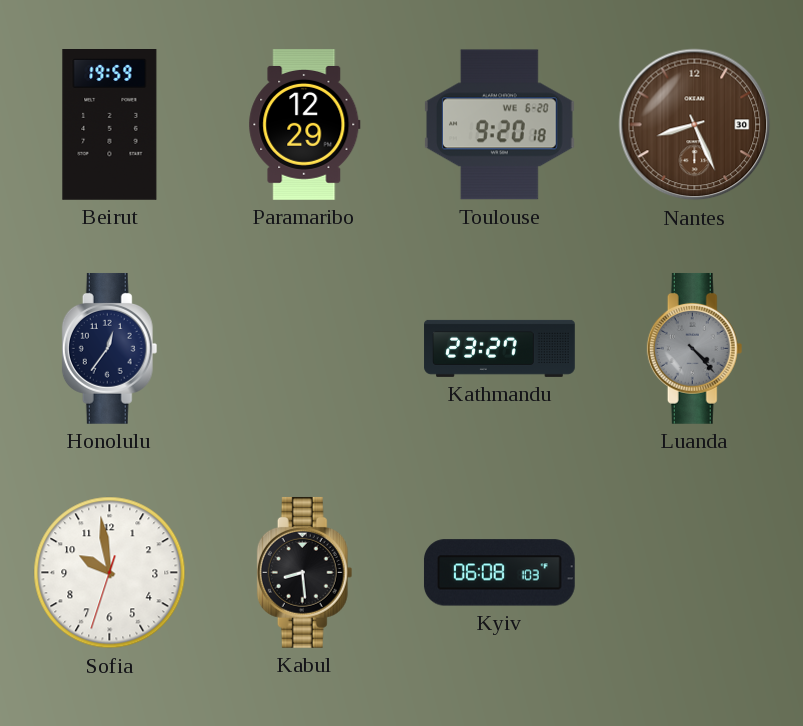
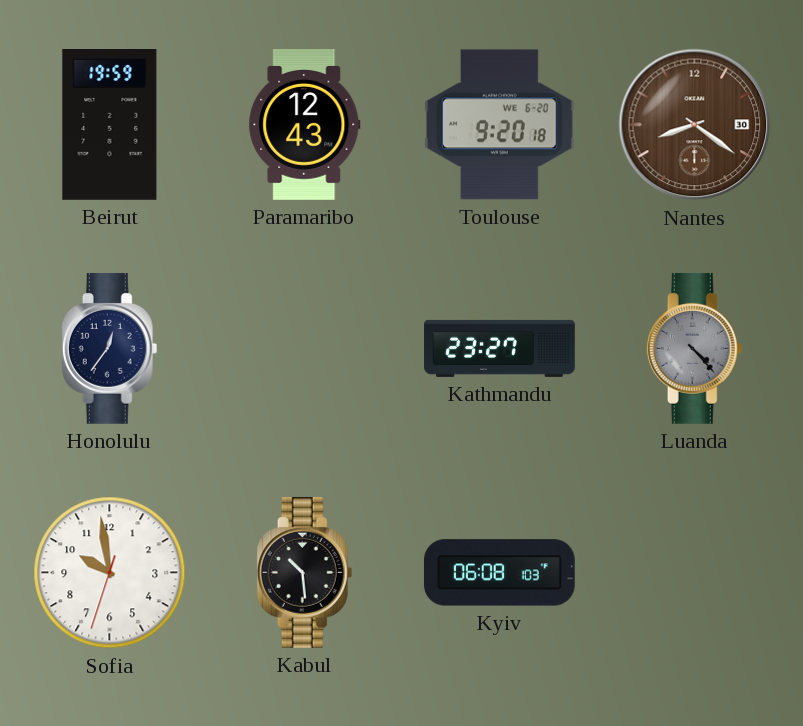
Paramaribo: 12:29 -> 12:43
Nantes: 8:26 -> 8:21
Kabul: 8:29 -> 10:29
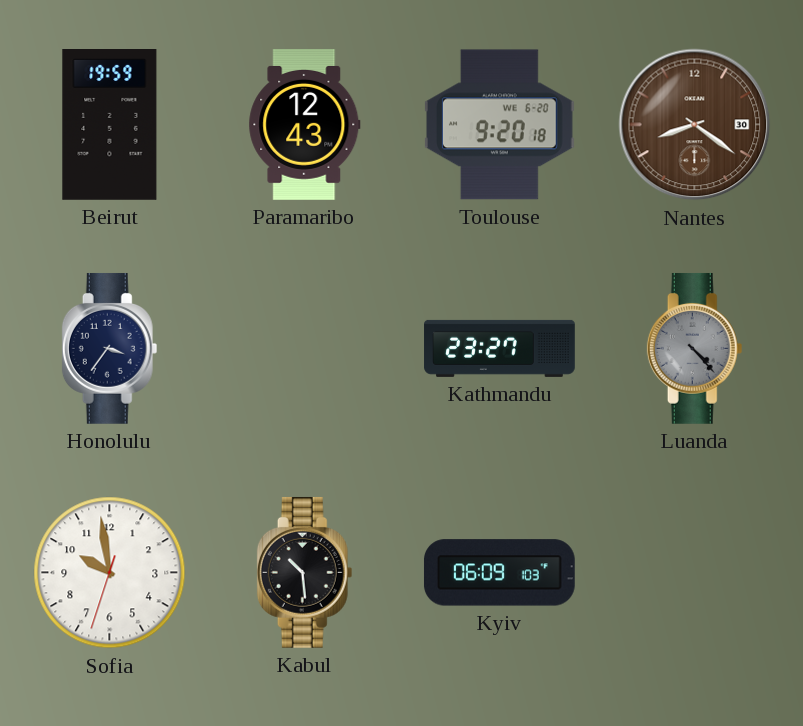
Honolulu: 12:36 -> 3:36
Kyiv: 06:08 -> 06:09
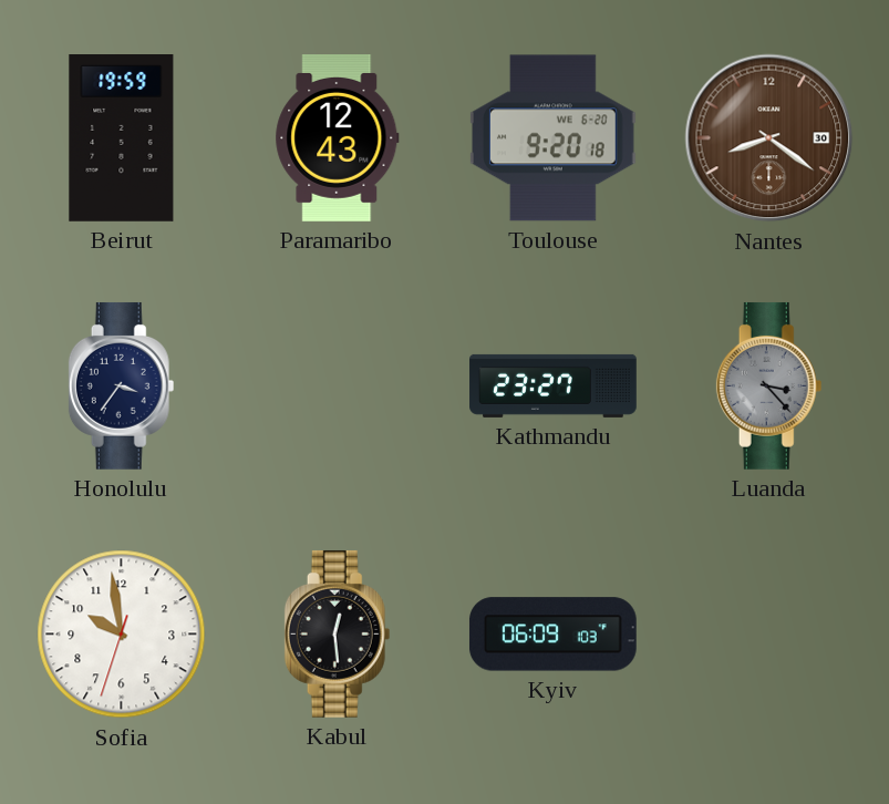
Luanda: 4:23 -> 3:23
Kabul: 10:29 -> 12:29
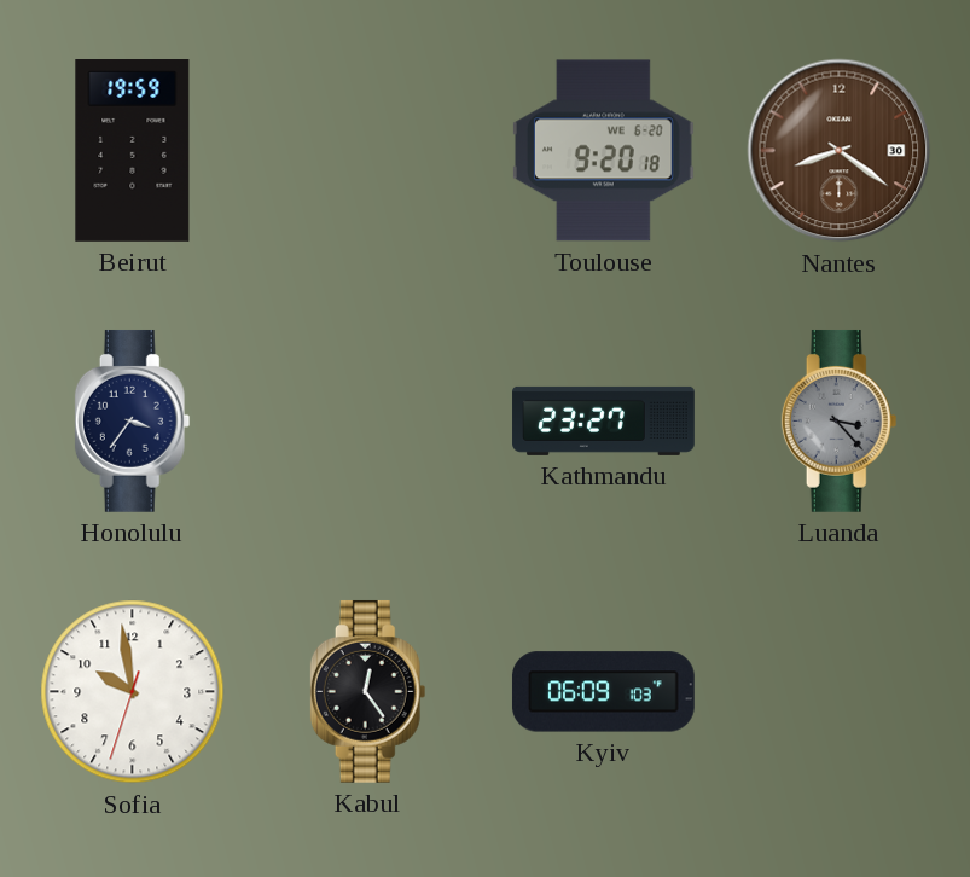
Paramaribo: 12:43 -> none
Kabul: 12:29 -> 12:24
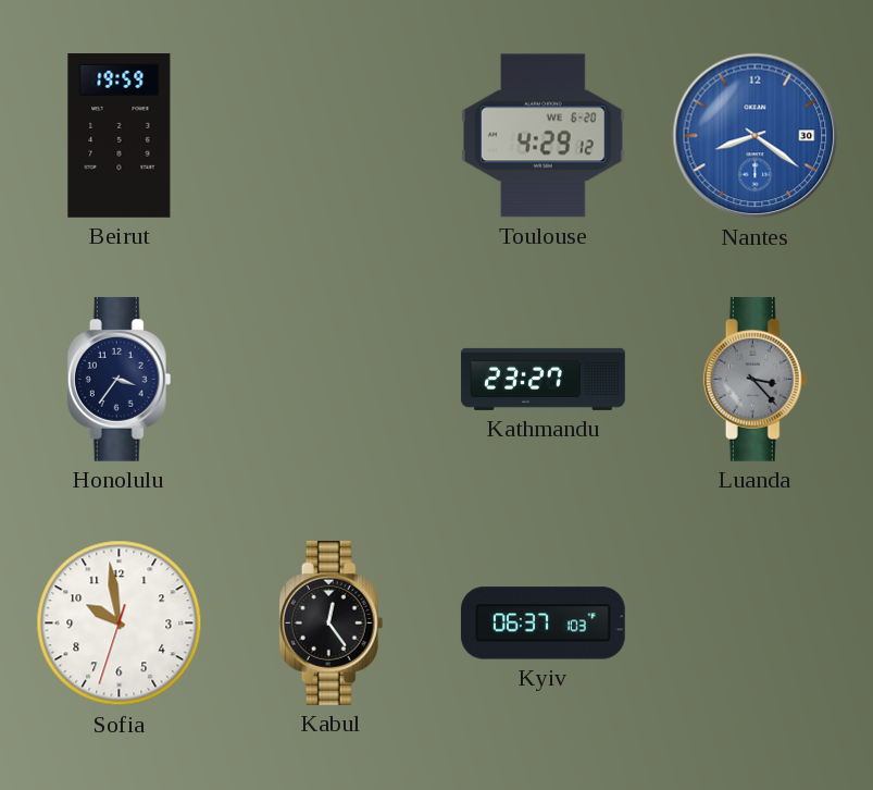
Toulouse: 9:20 -> 4:29
Nantes dial: brown -> blue
Kyiv: 06:09 -> 06:37
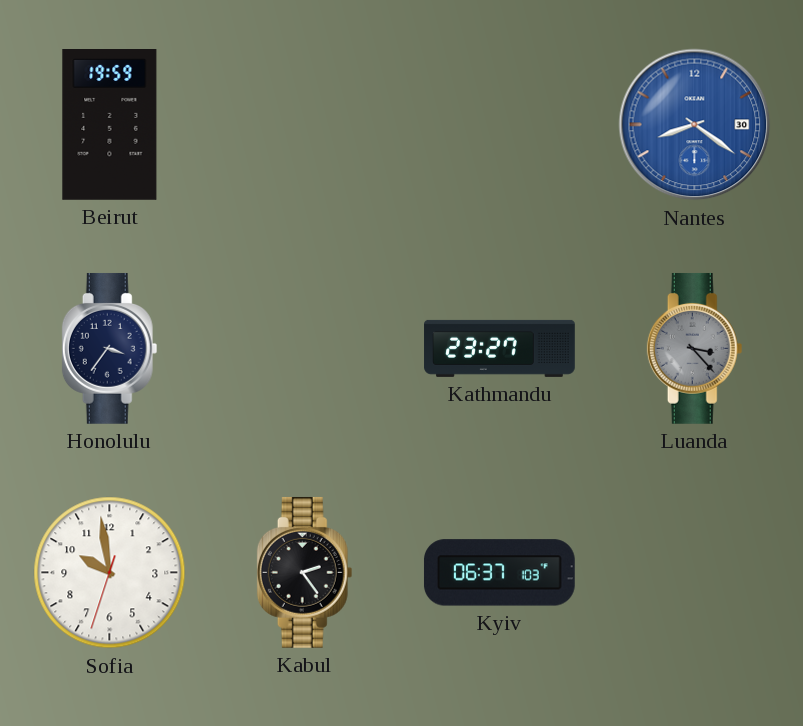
Toulouse: 4:29 -> none
Kabul: 12:24 -> 2:24
